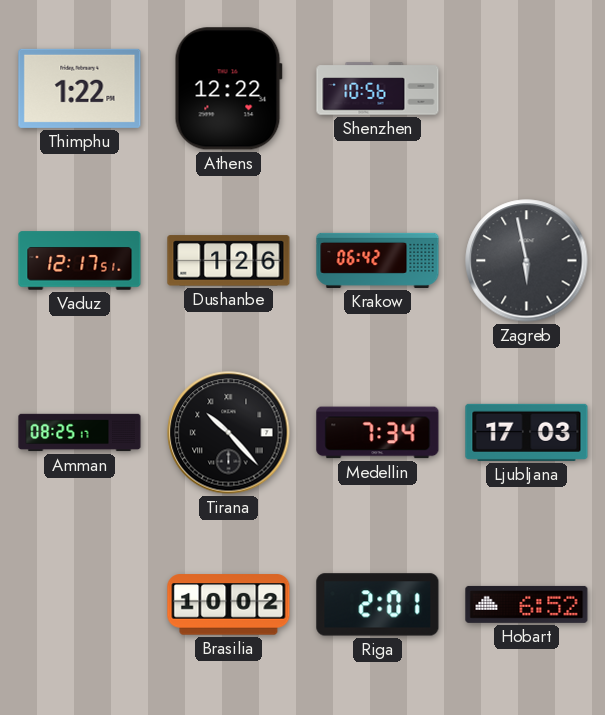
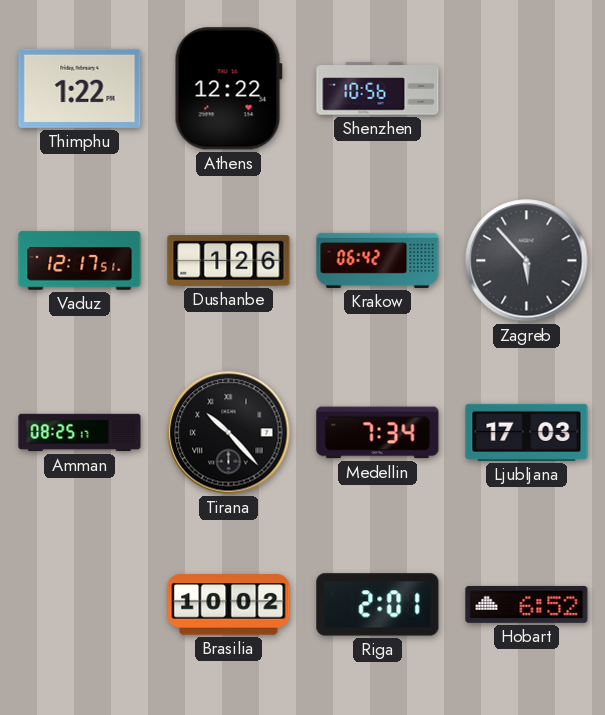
Zagreb: 5:58 -> 5:53
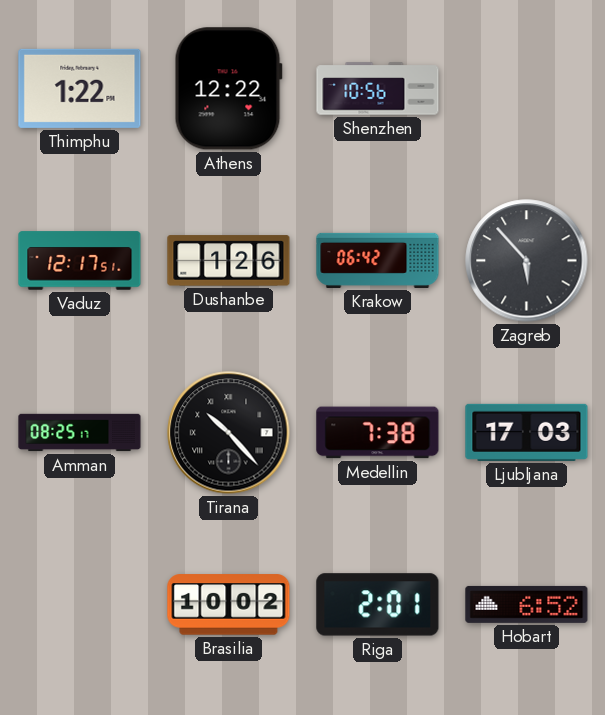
Medellin: 7:34 -> 7:38
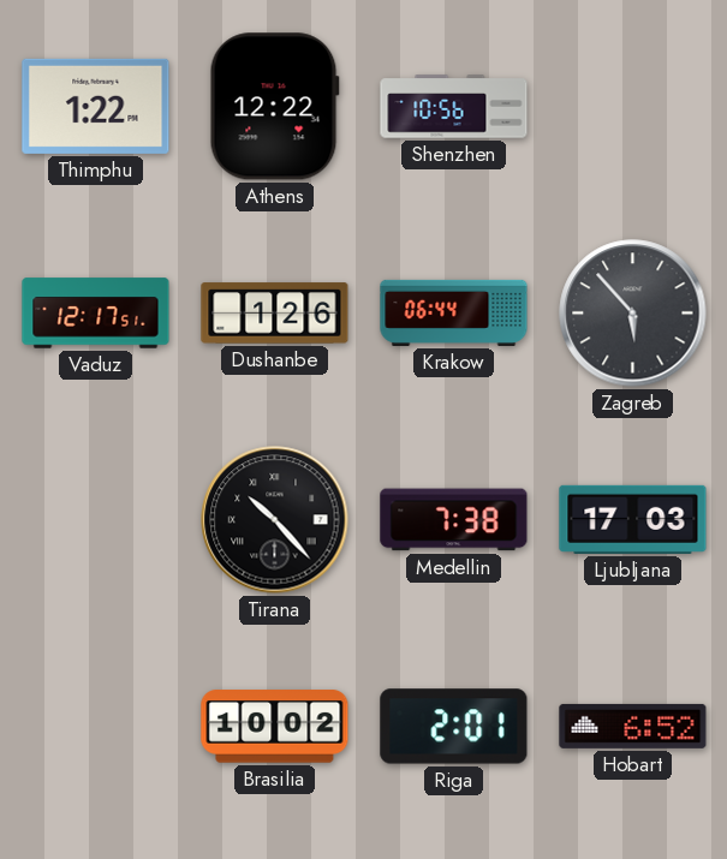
Krakow: 06:42 -> 06:44
Amman: 08:25 -> none
